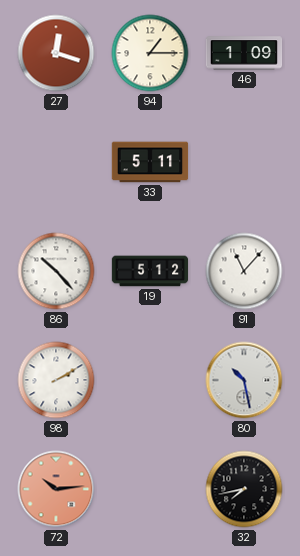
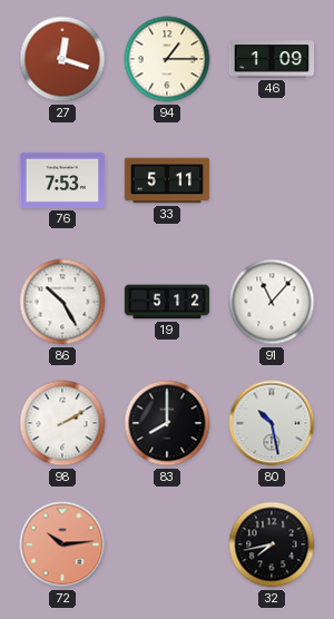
76: none -> 7:53
86: 10:23 -> 10:25
83: none -> 8:00
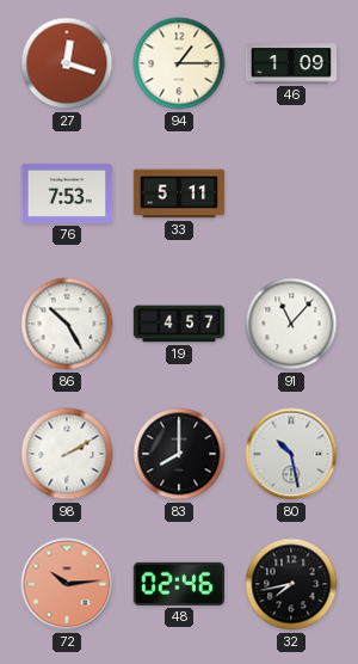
19: 5:12 -> 4:57
48: none -> 02:46
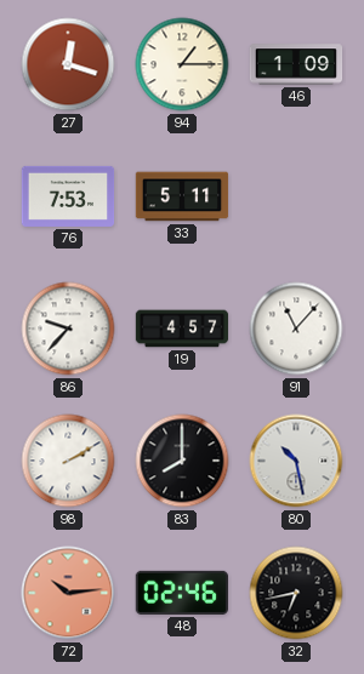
86: 10:25 -> 9:37
32: 7:43 -> 6:43
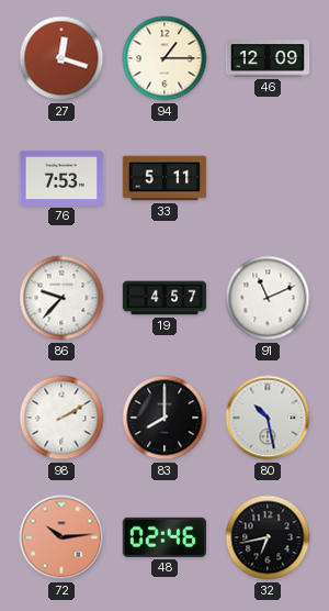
46: 1:09 -> 12:09
91: 11:07 -> 11:11
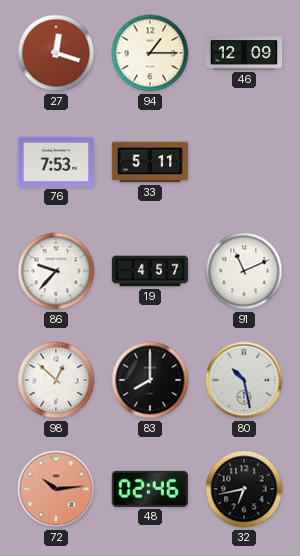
98: 2:10 -> 12:52
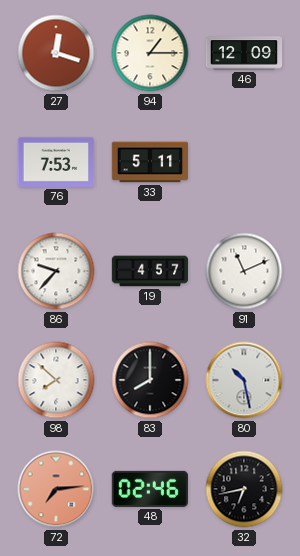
98: 12:52 -> 7:52
72: 10:14 -> 7:14
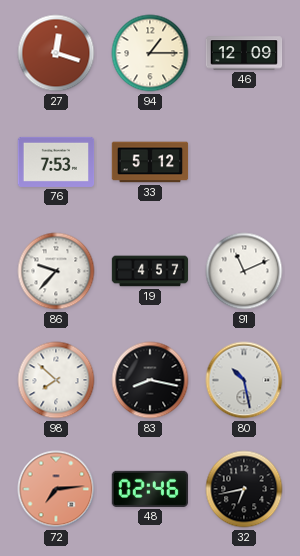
33: 5:11 -> 5:12
83: 8:00 -> 8:17
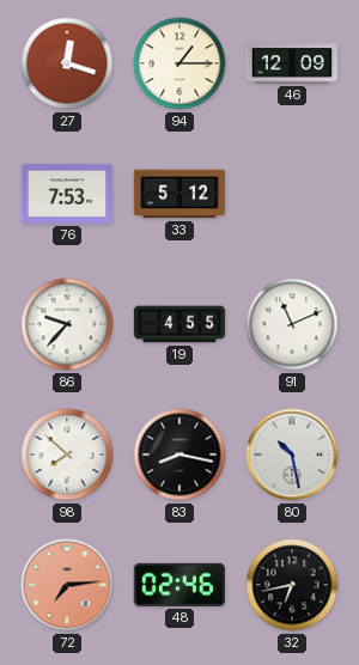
19: 4:57 -> 4:55
